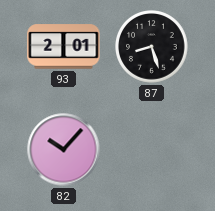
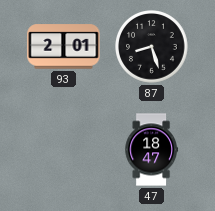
82: 10:07 -> none
47: none -> 18:47
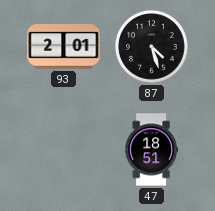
87: 8:27 -> 4:27
47: 18:47 -> 18:51
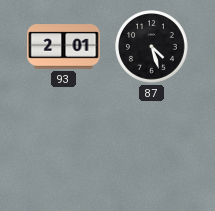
47: 18:51 -> none
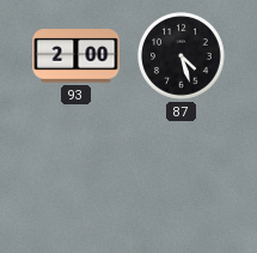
93: 2:01 -> 2:00
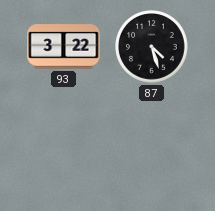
93: 2:00 -> 3:22
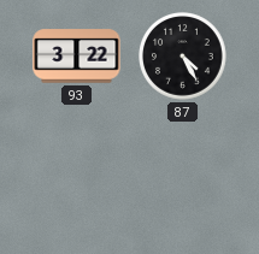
87: 4:27 -> 4:25
